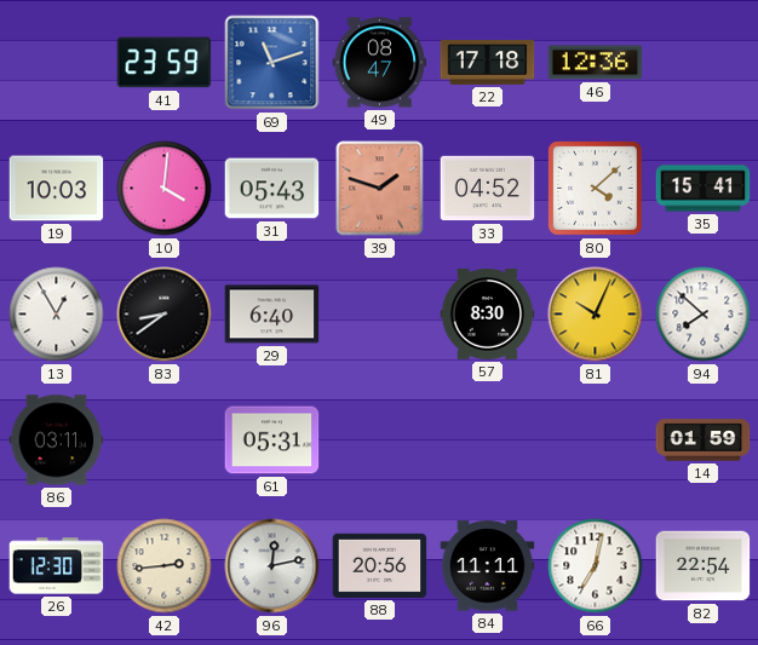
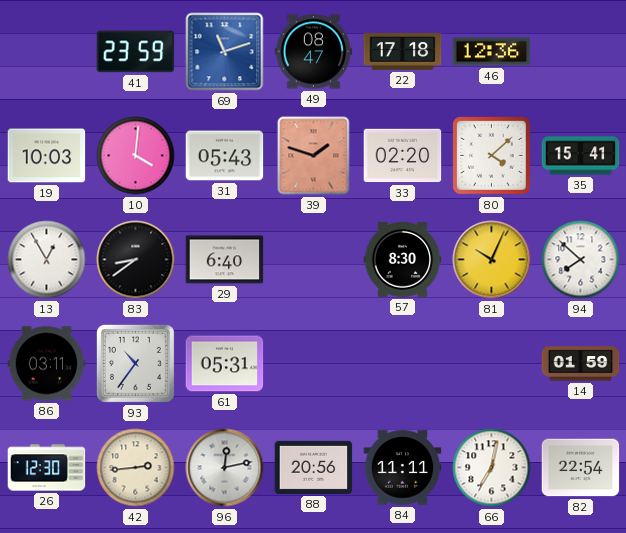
33: 04:52 -> 02:20
93: none -> 10:36
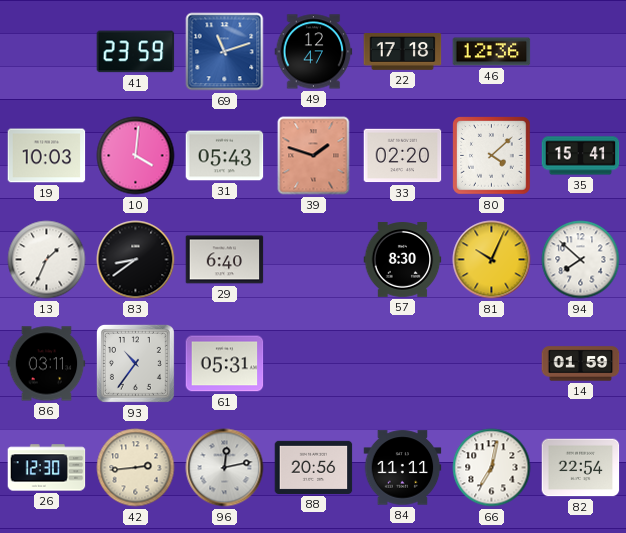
49: 08:47 -> 12:47
13: 12:55 -> 1:34
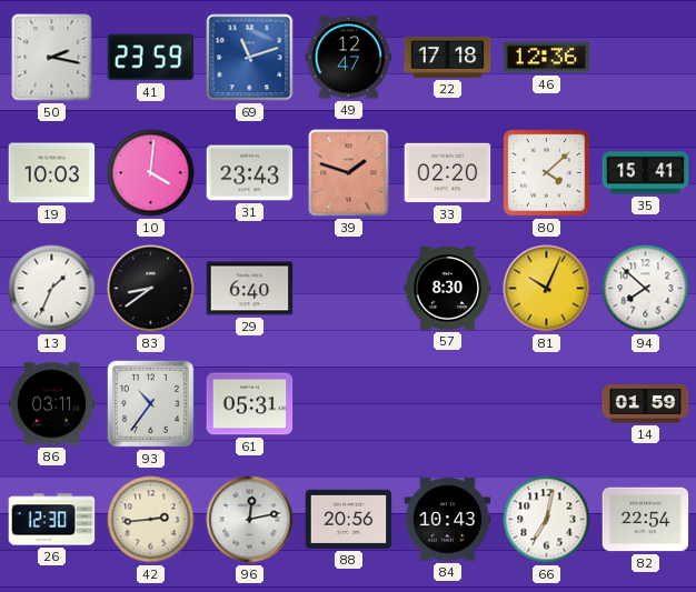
50: none -> 2:17
31: 05:43 -> 23:43
84: 11:11 -> 10:43
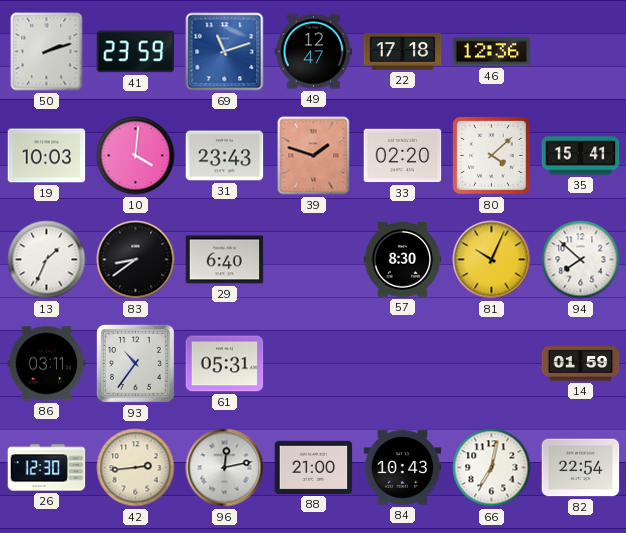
50: 2:17 -> 2:12
88: 20:56 -> 21:00
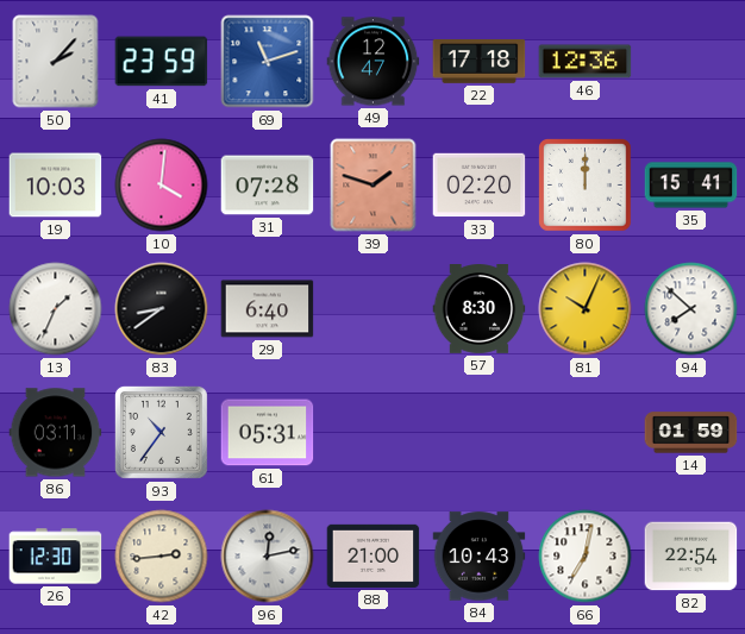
50: 2:12 -> 2:07
31: 23:43 -> 07:28
80: 4:08 -> 12:00
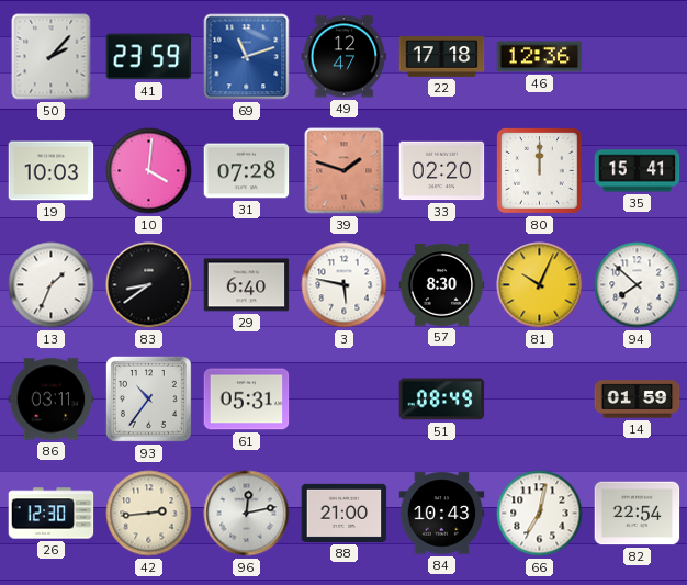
3: none -> 5:47
51: none -> 08:49
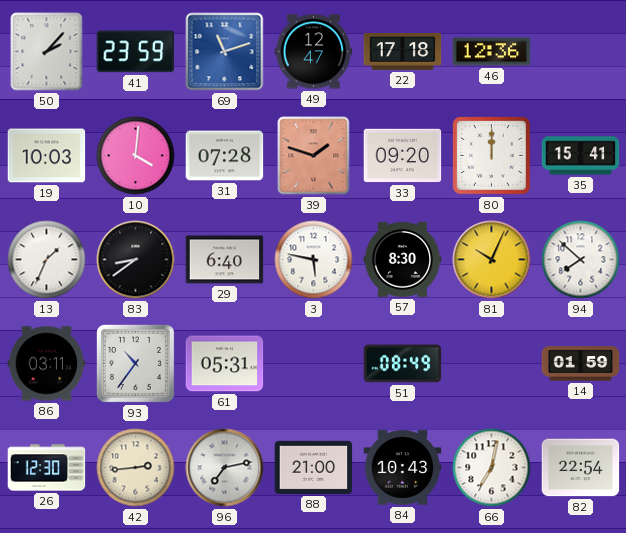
33: 02:20 -> 09:20
96: 12:13 -> 7:13
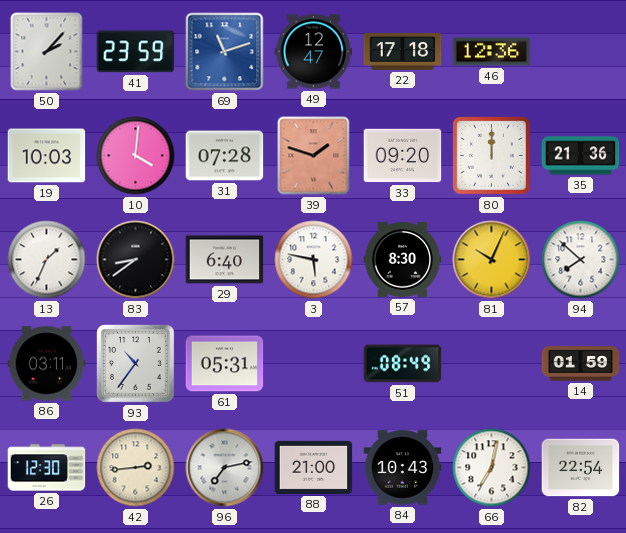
35: 15:41 -> 21:36
